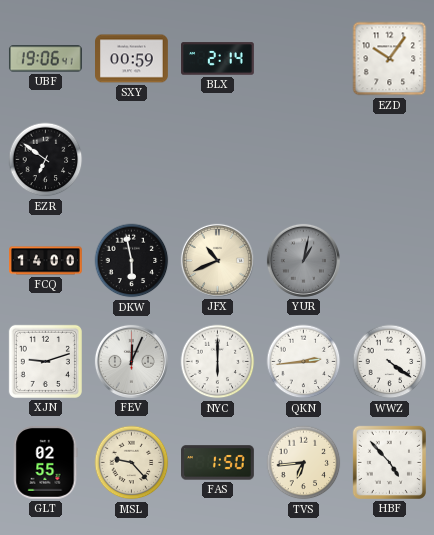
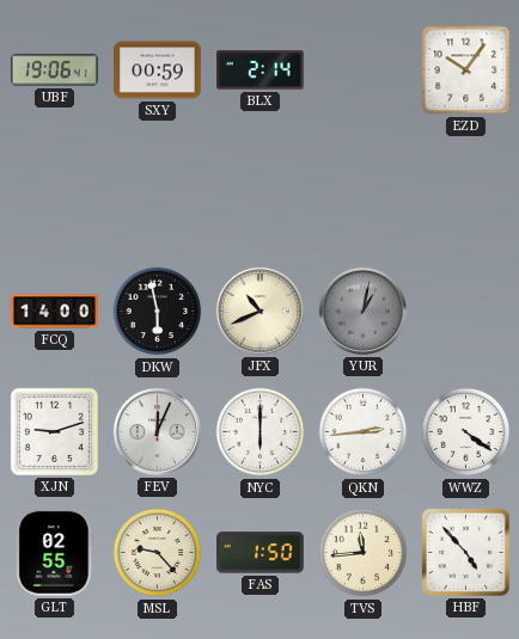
EZR: 6:51 -> none
TVS: 6:44 -> 11:44
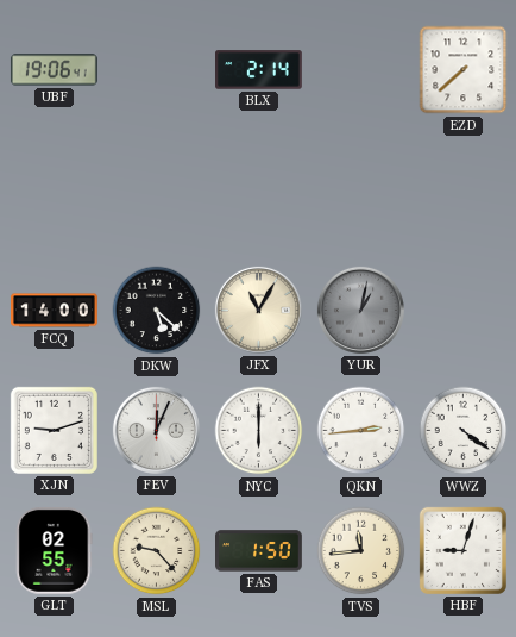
SXY: 00:59 -> none
EZD: 10:06 -> 7:38
DKW: 5:58 -> 5:22
JFX: 10:41 -> 11:05
HBF: 4:53 -> 9:03
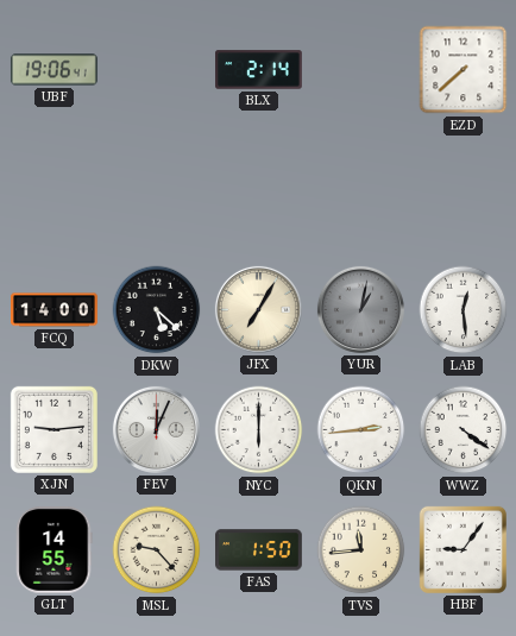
JFX: 11:05 -> 7:05
LAB: none -> 12:29
XJN: 9:12 -> 9:14
GLT: 02:55 -> 14:55
HBF: 9:03 -> 9:06
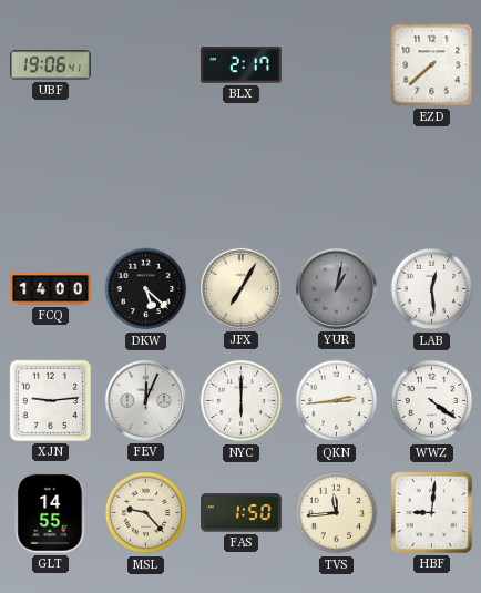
BLX: 2:14 -> 2:17
HBF: 9:06 -> 9:01
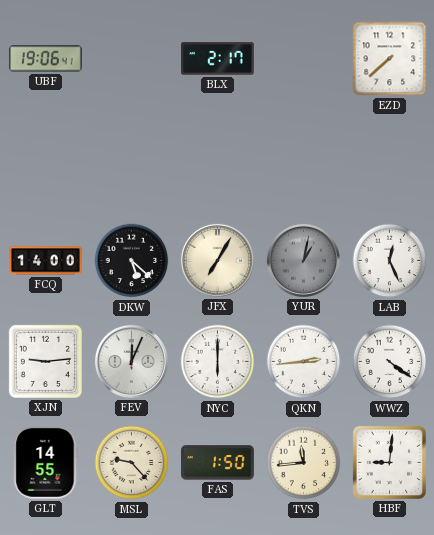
LAB: 12:29 -> 12:26
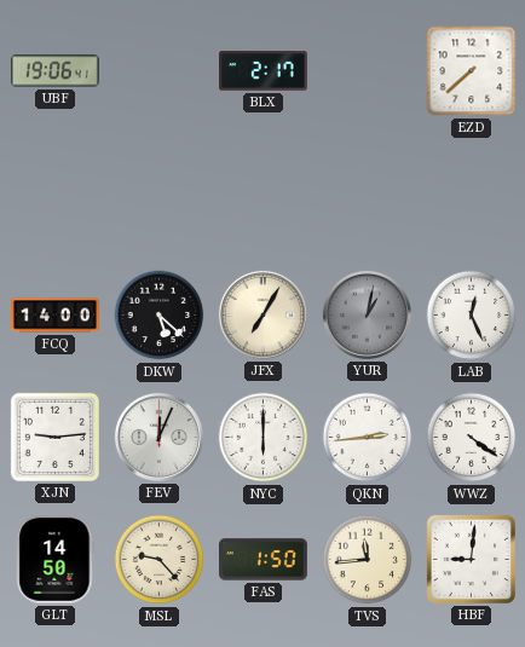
GLT: 14:55 -> 14:50
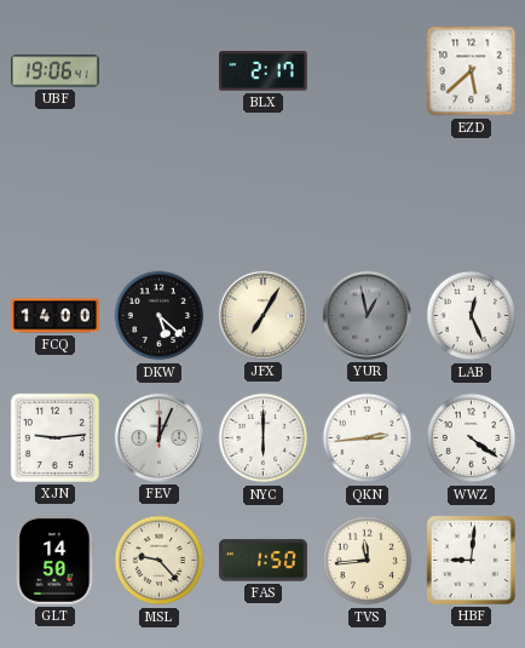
EZD: 7:38 -> 5:38
YUR: 1:02 -> 12:58
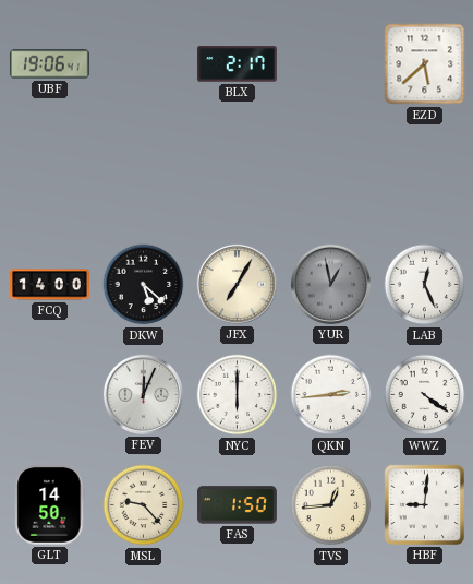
XJN: 9:14 -> none
TVS: 11:44 -> 12:44
